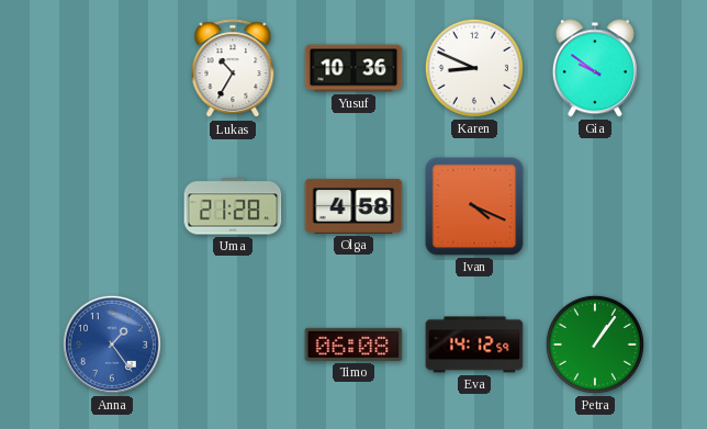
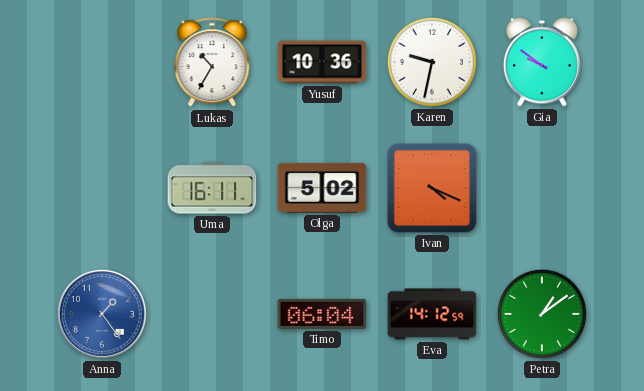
Karen: 8:49 -> 9:32
Uma: 21:28 -> 16:11
Olga: 4:58 -> 5:02
Timo: 06:08 -> 06:04
Petra: 1:06 -> 1:09
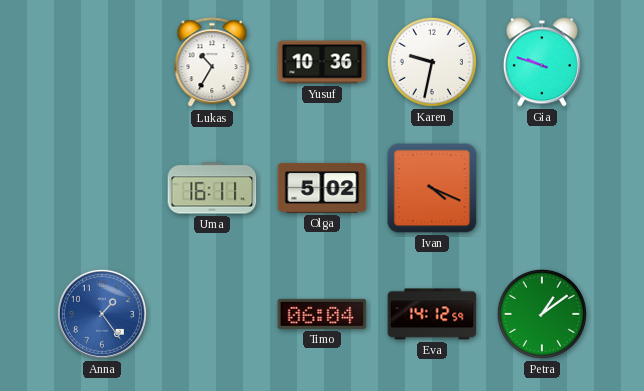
Gia: 9:51 -> 9:48
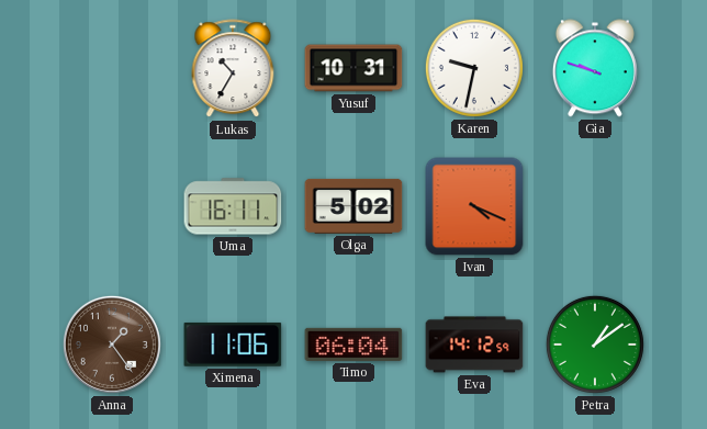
Yusuf: 10:36 -> 10:31
Anna dial: blue -> brown
Ximena: none -> 11:06
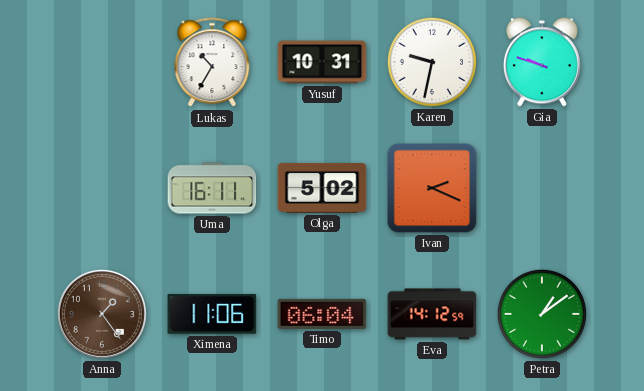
Ivan: 4:19 -> 2:19
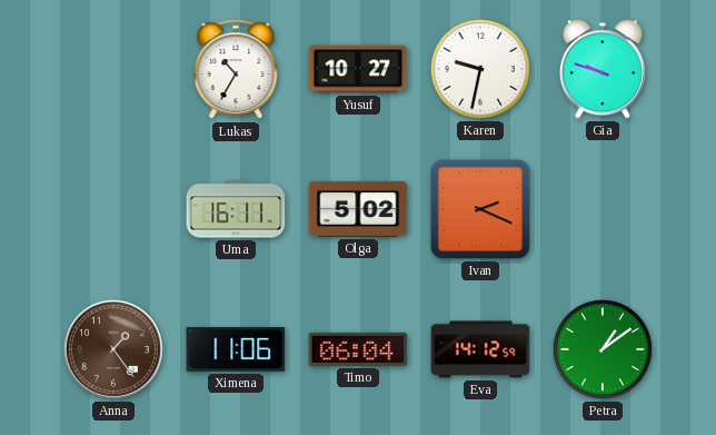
Yusuf: 10:31 -> 10:27
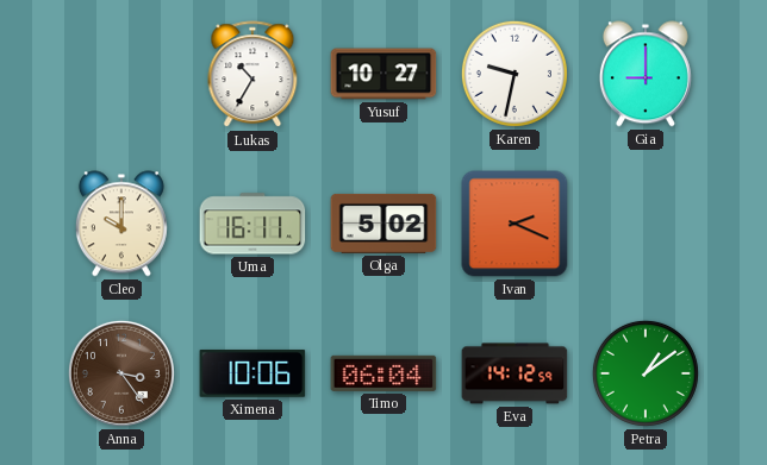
Gia: 9:48 -> 9:00
Cleo: none -> 10:00
Anna: 1:24 -> 3:24
Ximena: 11:06 -> 10:06
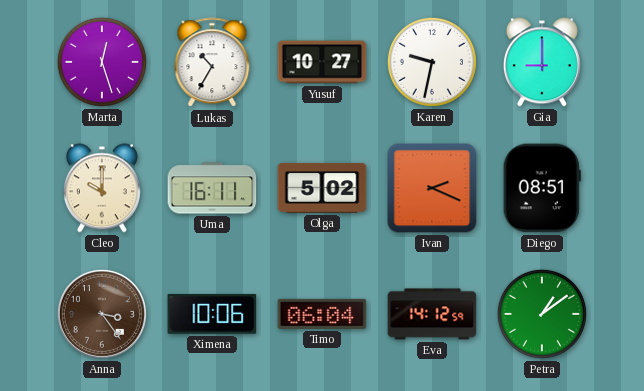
Marta: none -> 12:27
Diego: none -> 08:51
